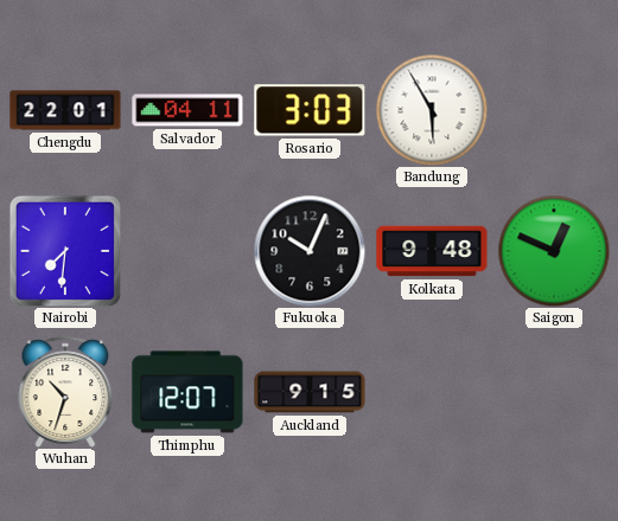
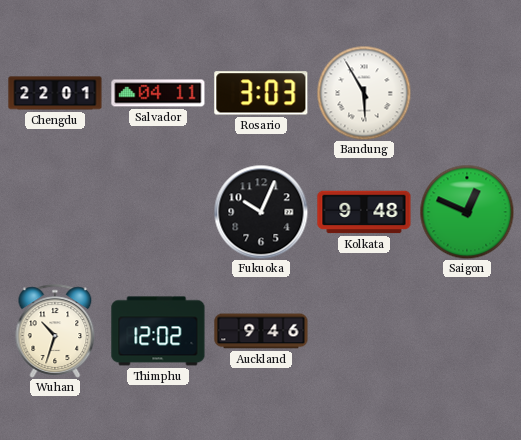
Nairobi: 7:31 -> none
Thimphu: 12:07 -> 12:02
Auckland: 9:15 -> 9:46
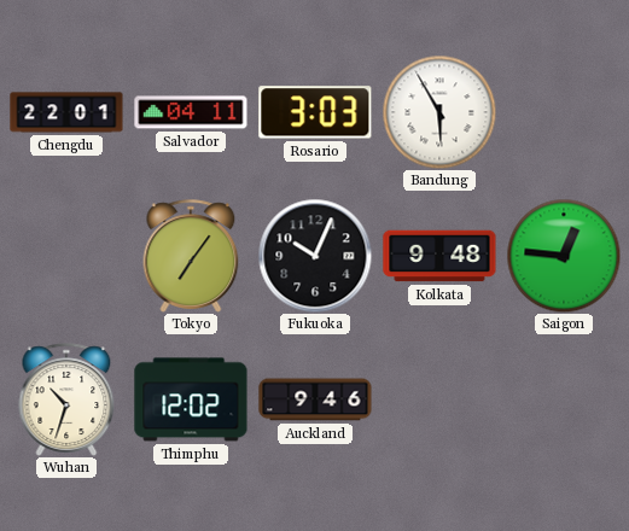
Tokyo: none -> 7:06
Saigon: 12:49 -> 12:46
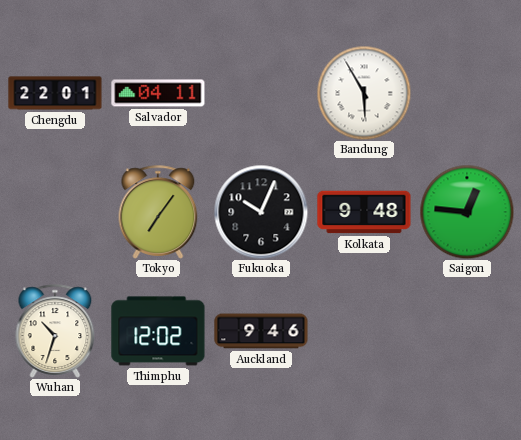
Rosario: 3:03 -> none
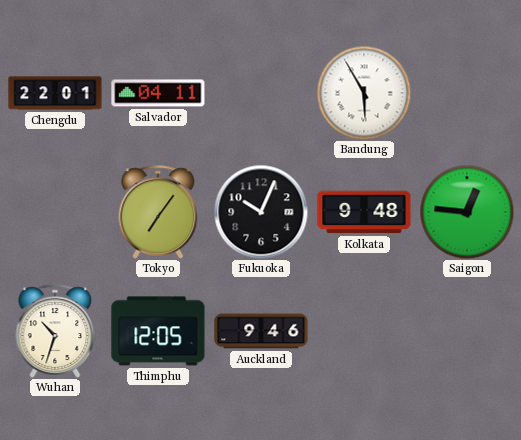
Thimphu: 12:02 -> 12:05
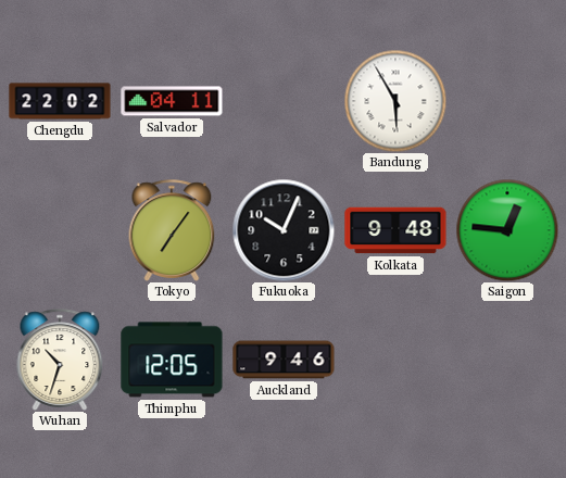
Chengdu: 22:01 -> 22:02
